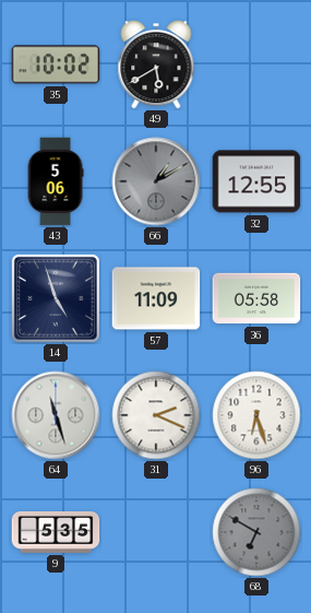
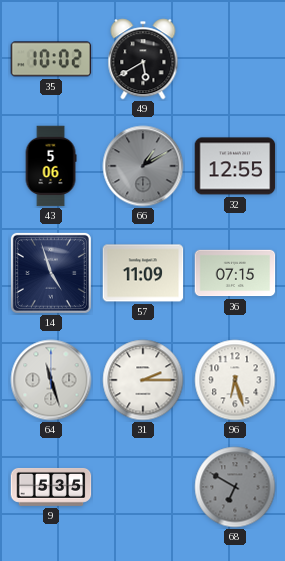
36: 05:58 -> 07:15
31: 2:19 -> 2:15
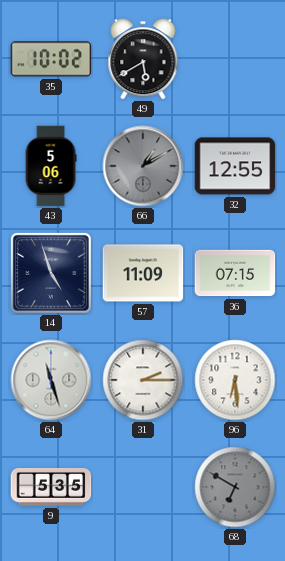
96: 6:27 -> 6:29
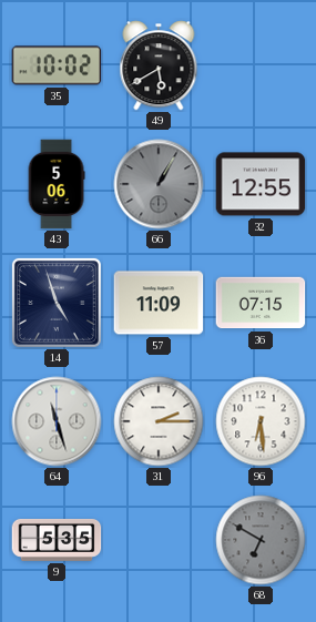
66: 1:10 -> 1:05
